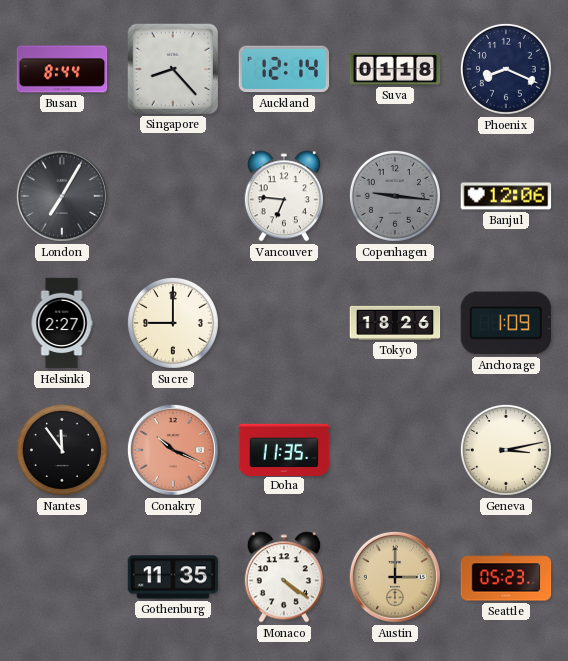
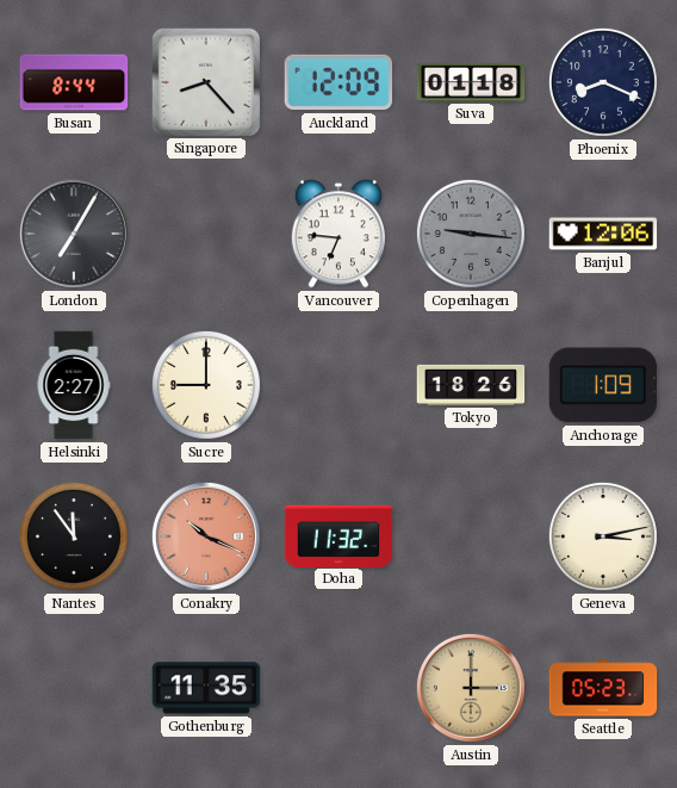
Auckland: 12:14 -> 12:09
Doha: 11:35 -> 11:32
Monaco: 4:21 -> none
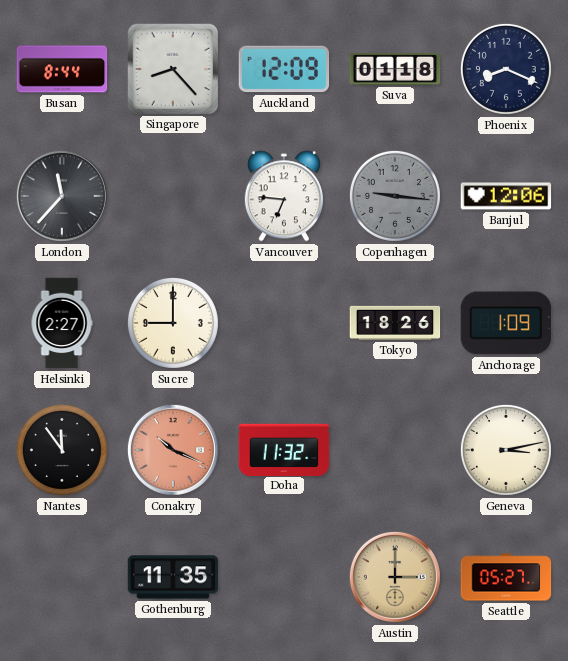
London: 7:05 -> 11:37
Seattle: 05:23 -> 05:27
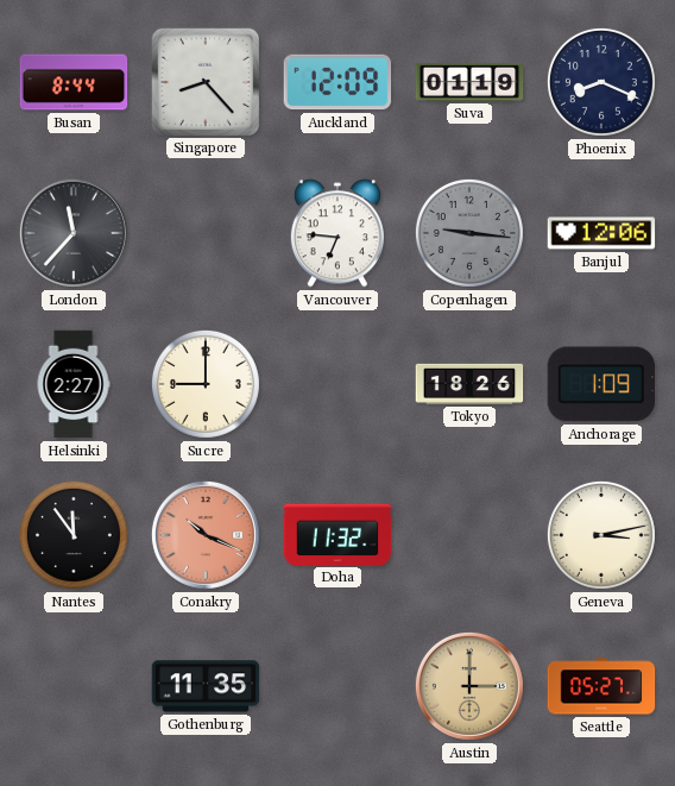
Suva: 01:18 -> 01:19
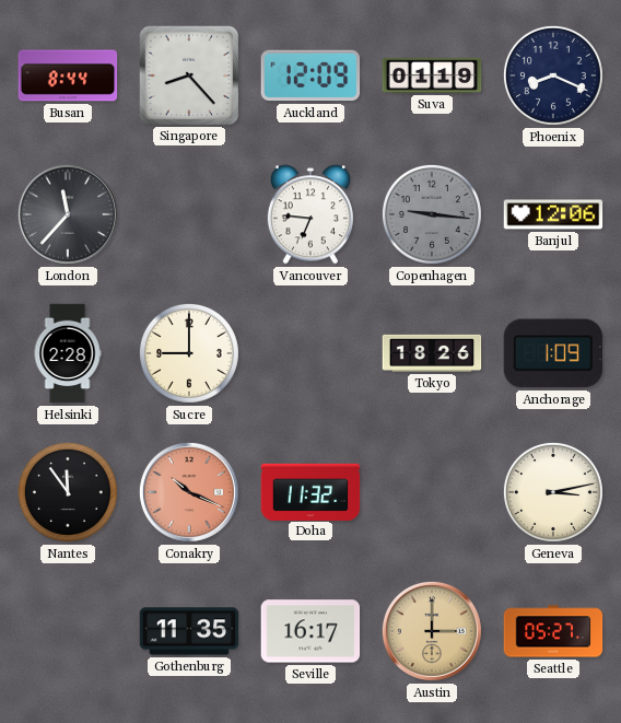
Helsinki: 2:27 -> 2:28
Seville: none -> 16:17
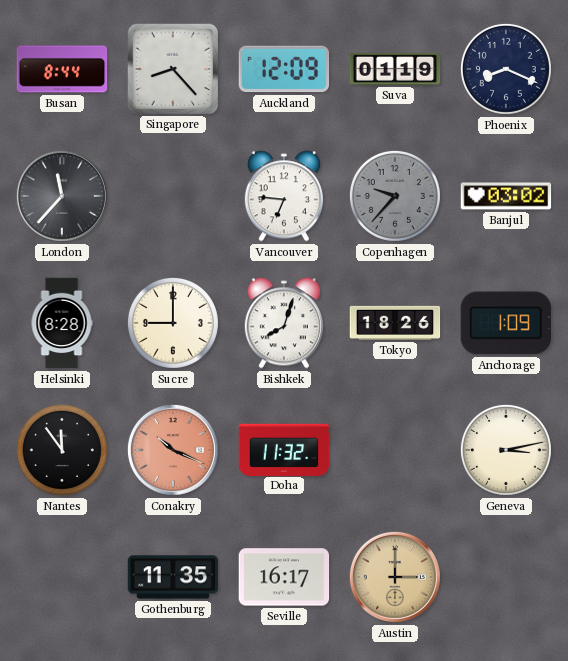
Copenhagen: 9:16 -> 9:37
Banjul: 12:06 -> 03:02
Helsinki: 2:28 -> 8:28
Bishkek: none -> 8:03
Seattle: 05:27 -> none
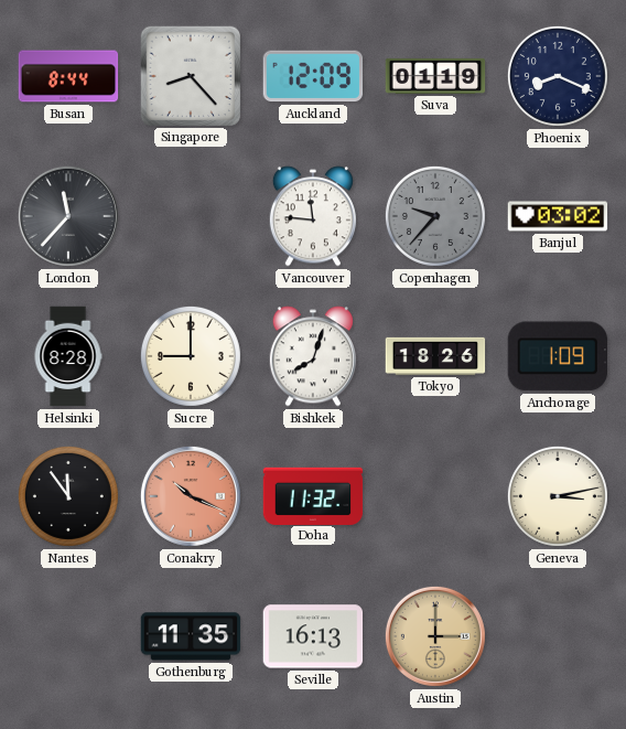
Vancouver: 6:46 -> 11:46
Seville: 16:17 -> 16:13
